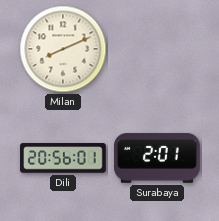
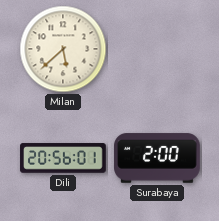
Milan: 8:11 -> 5:38
Surabaya: 2:01 -> 2:00
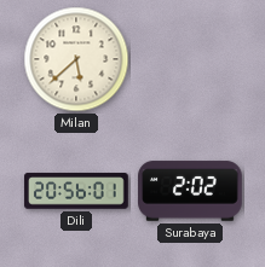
Surabaya: 2:00 -> 2:02
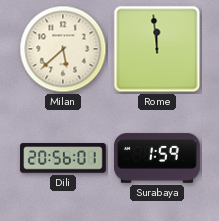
Rome: none -> 11:59
Surabaya: 2:02 -> 1:59
